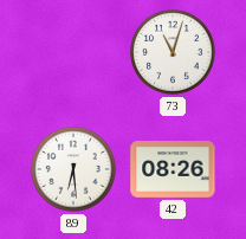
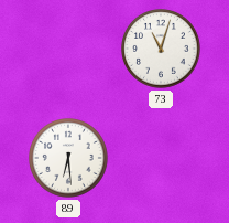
42: 08:26 -> none
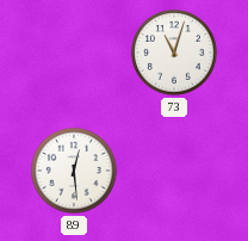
89: 6:29 -> 12:29
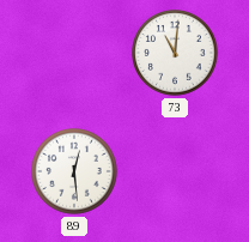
73: 11:03 -> 11:01
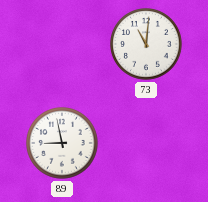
89: 12:29 -> 8:58
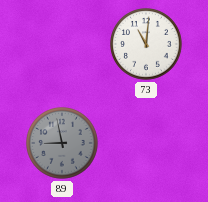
89 dial: white -> grey
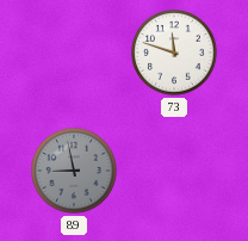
73: 11:01 -> 11:48
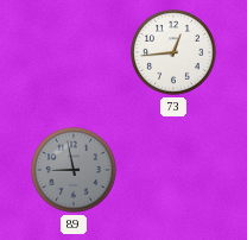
73: 11:48 -> 12:44
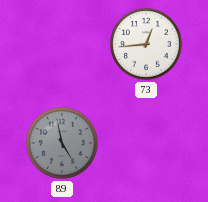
89: 8:58 -> 4:58
